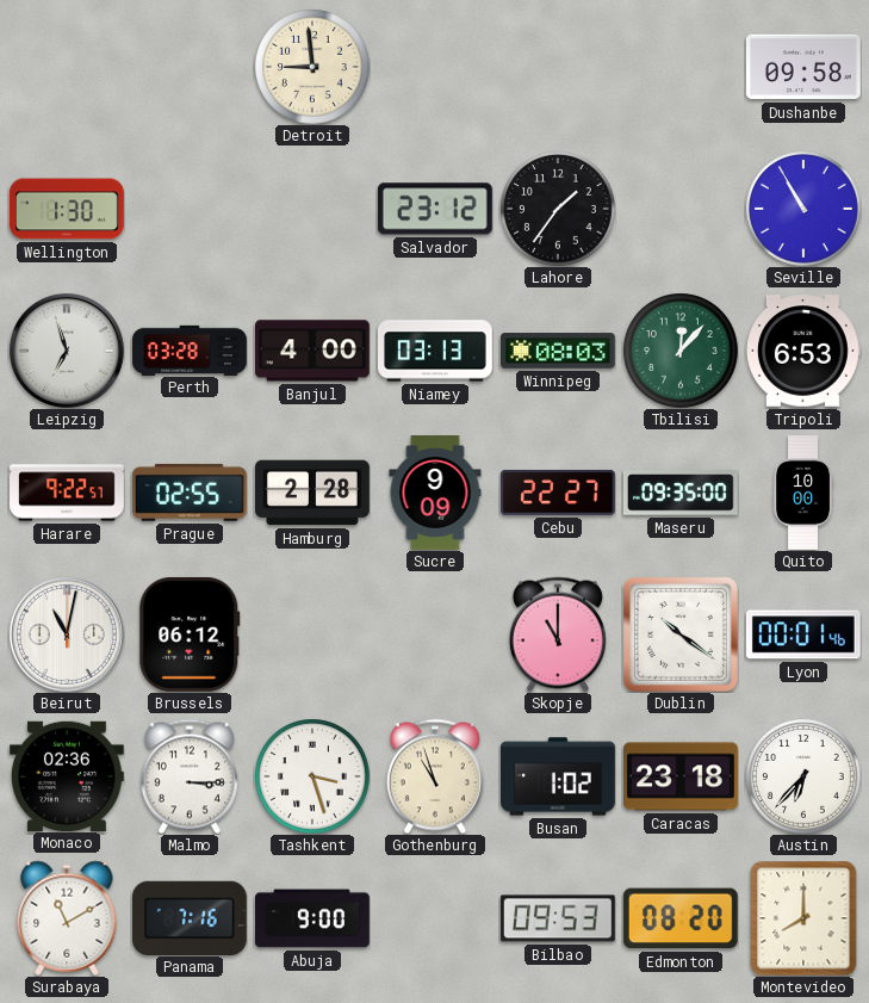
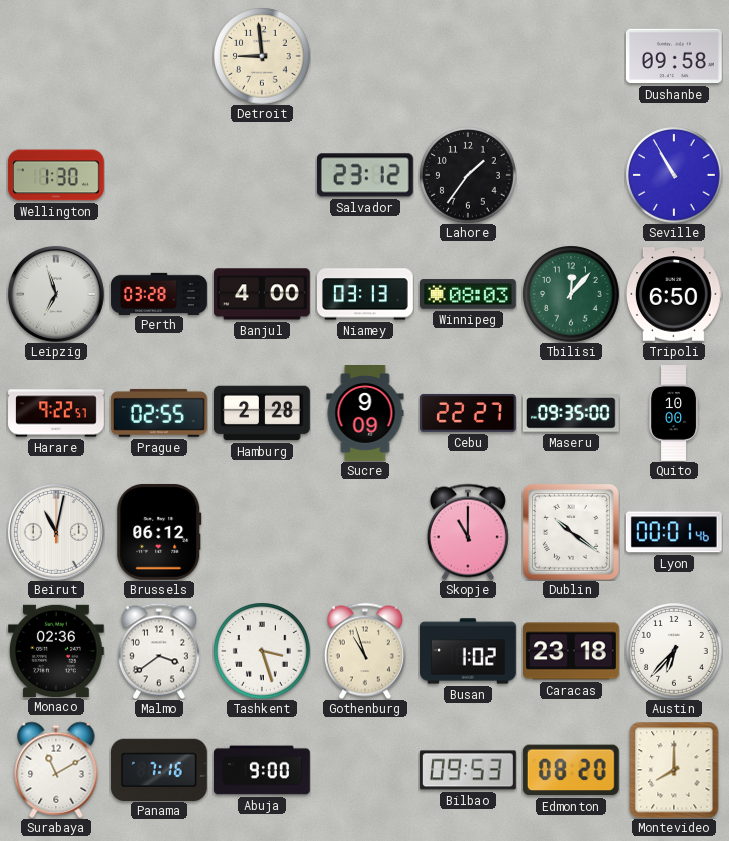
Tripoli: 6:53 -> 6:50
Malmo: 3:15 -> 3:39
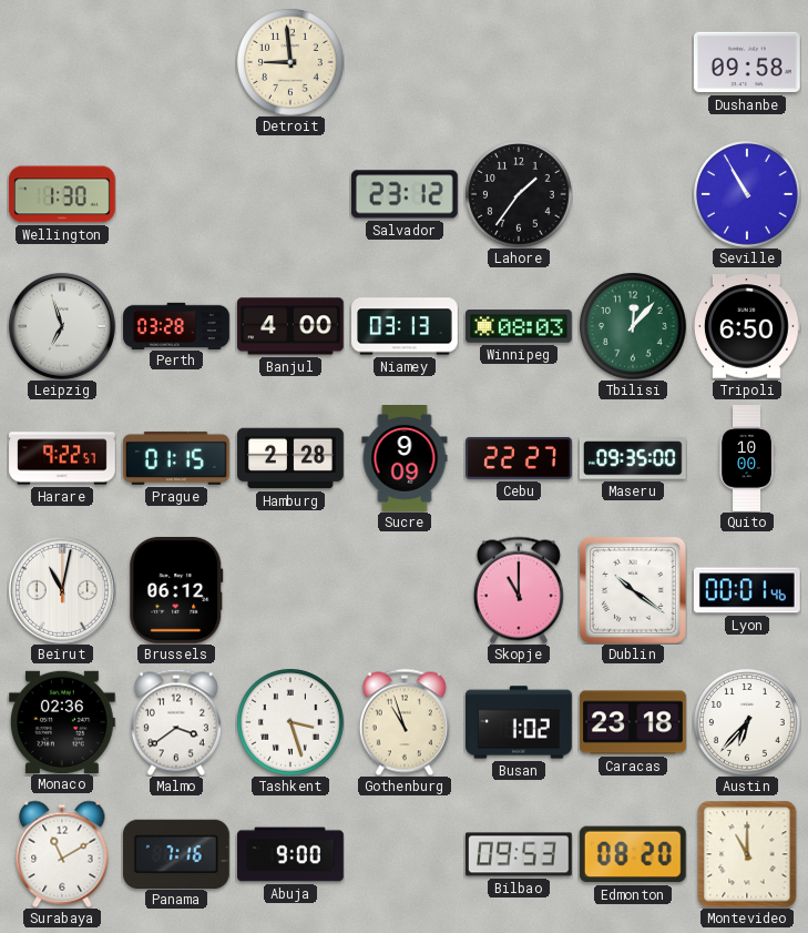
Prague: 02:55 -> 01:15
Montevideo: 8:00 -> 11:00
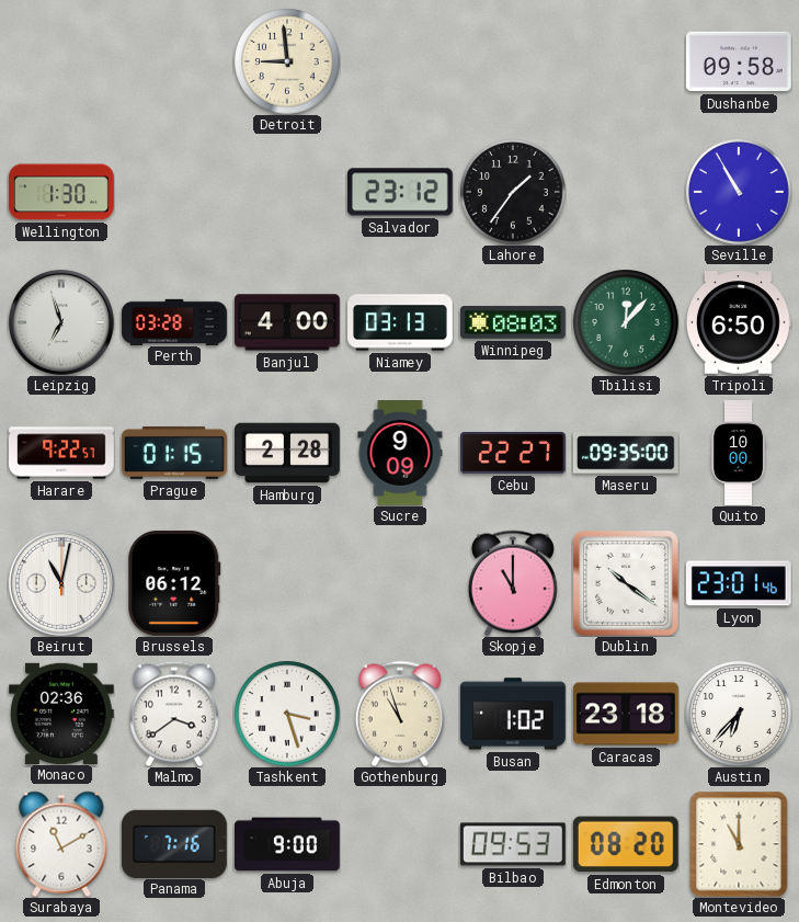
Lyon: 00:01 -> 23:01
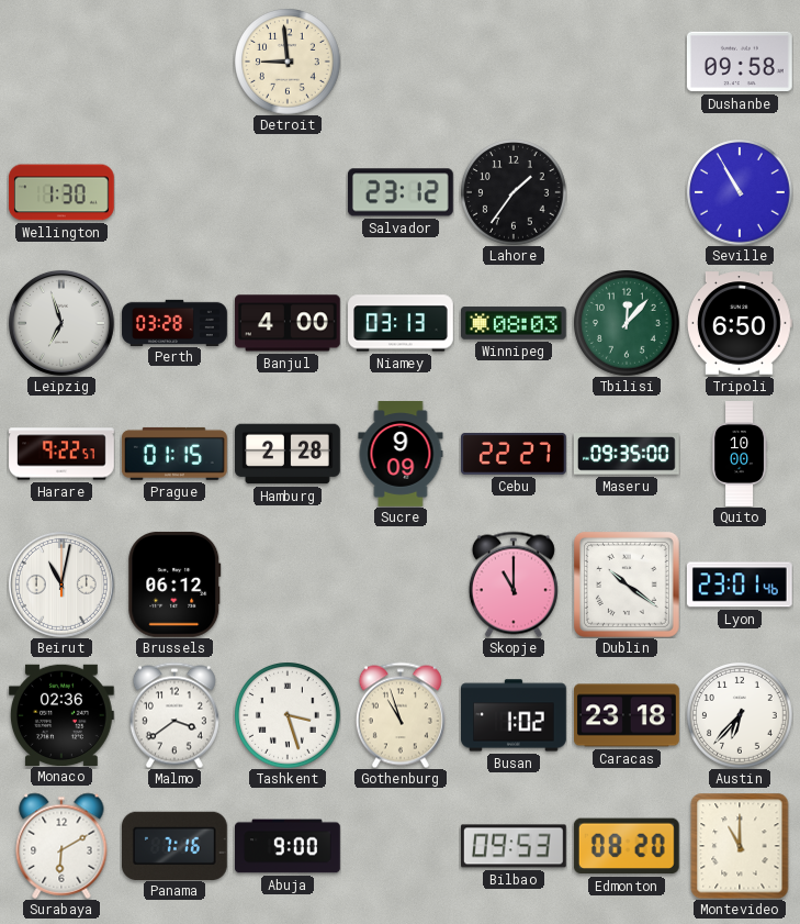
Surabaya: 11:10 -> 6:10
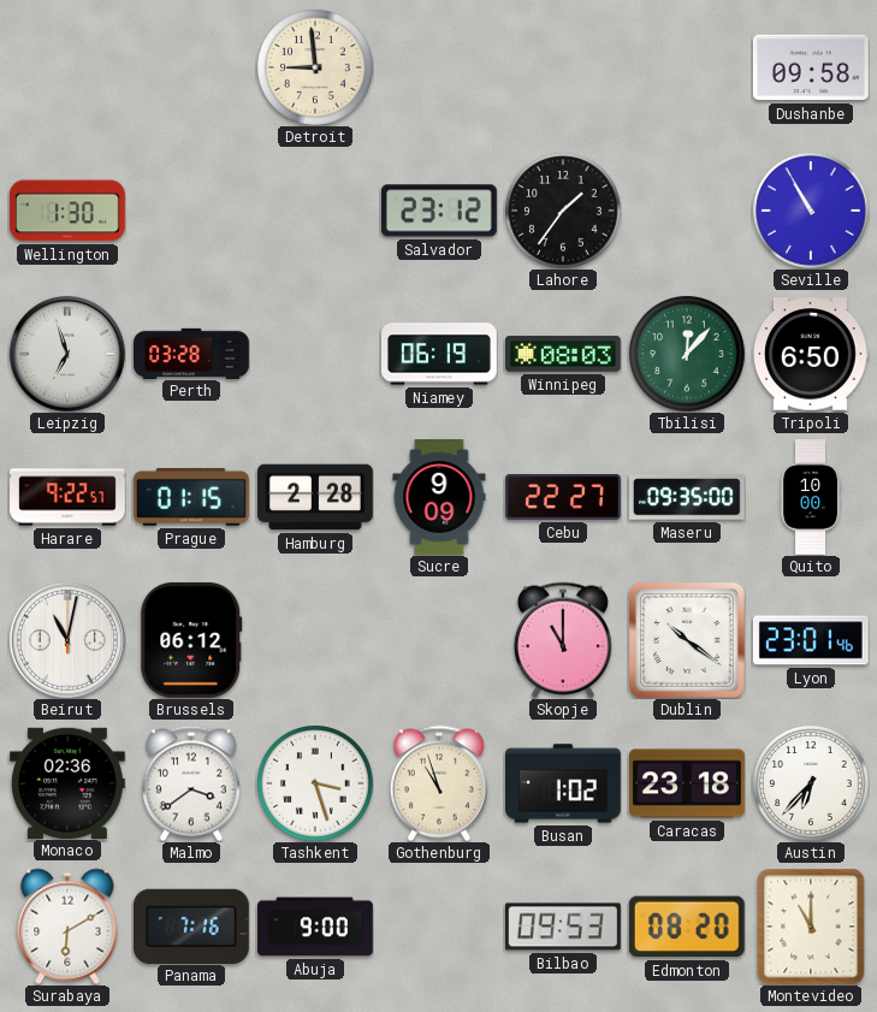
Banjul: 4:00 -> none
Niamey: 03:13 -> 06:19
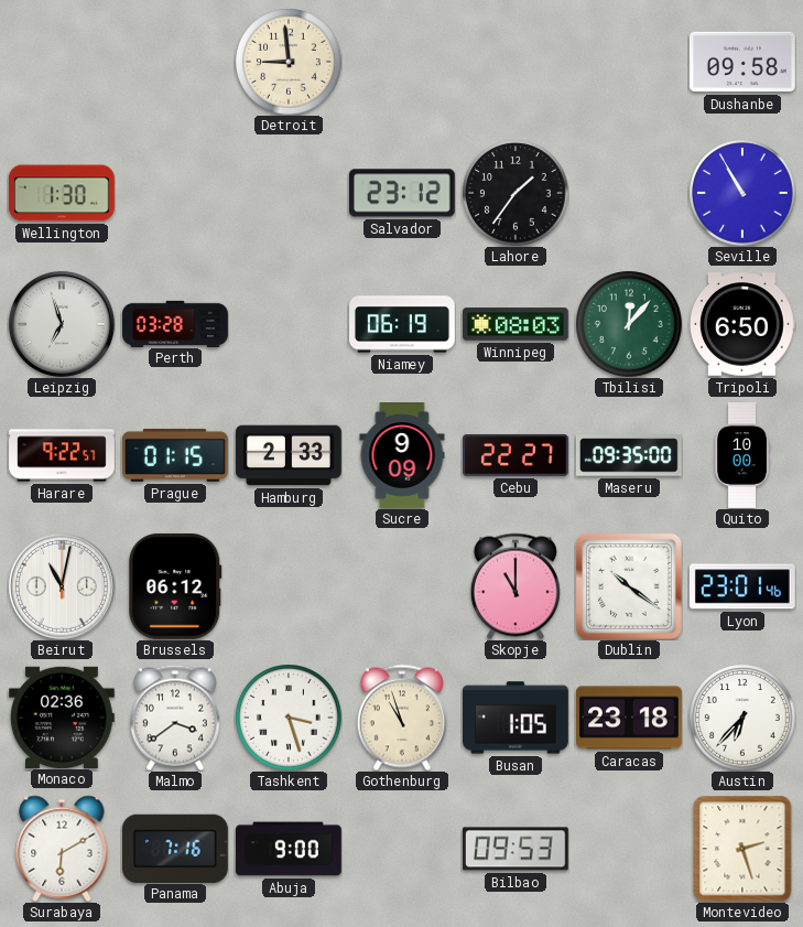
Hamburg: 2:28 -> 2:33
Busan: 1:02 -> 1:05
Edmonton: 08:20 -> none
Montevideo: 11:00 -> 2:27
